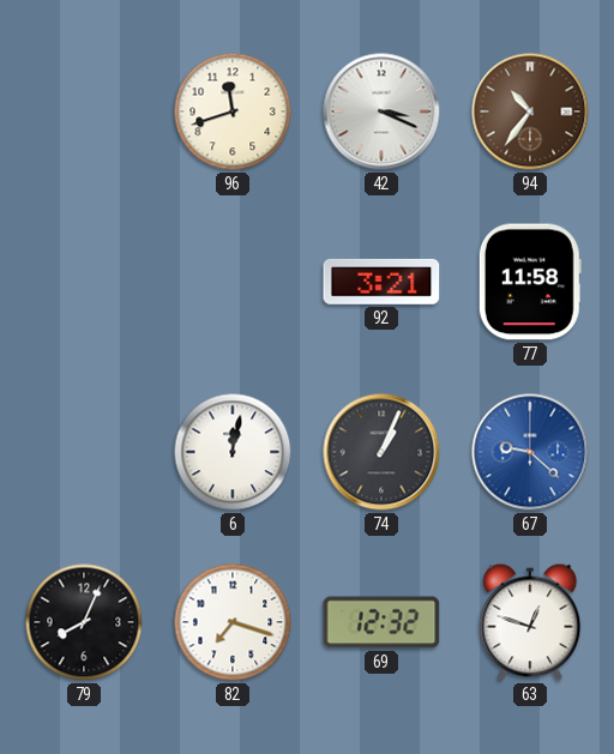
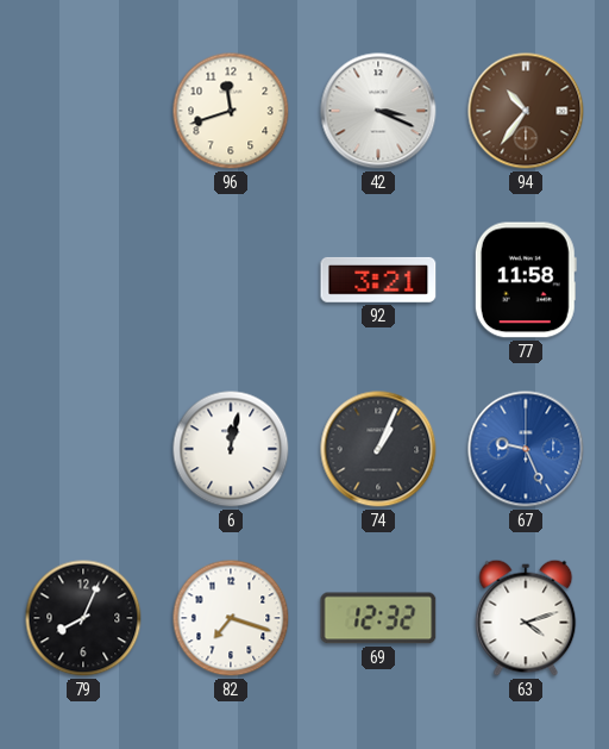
67: 9:22 -> 9:26
63: 12:48 -> 4:12
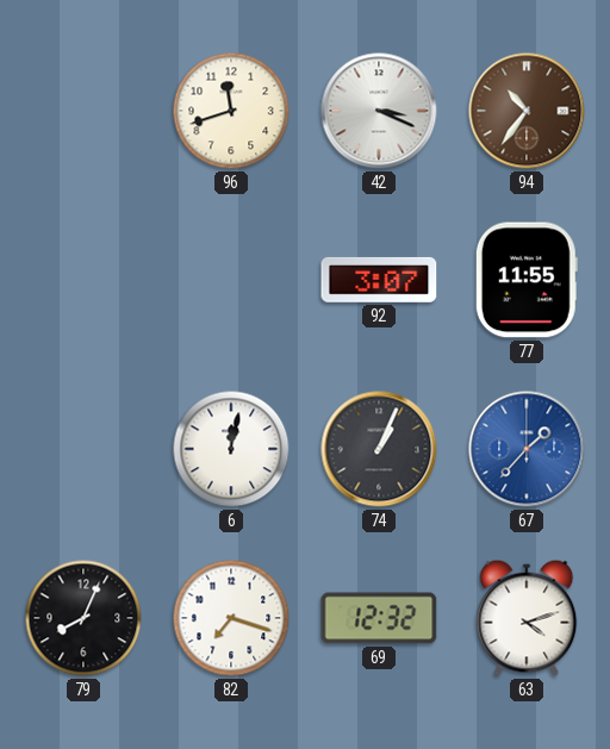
92: 3:21 -> 3:07
77: 11:58 -> 11:55
67: 9:26 -> 1:37
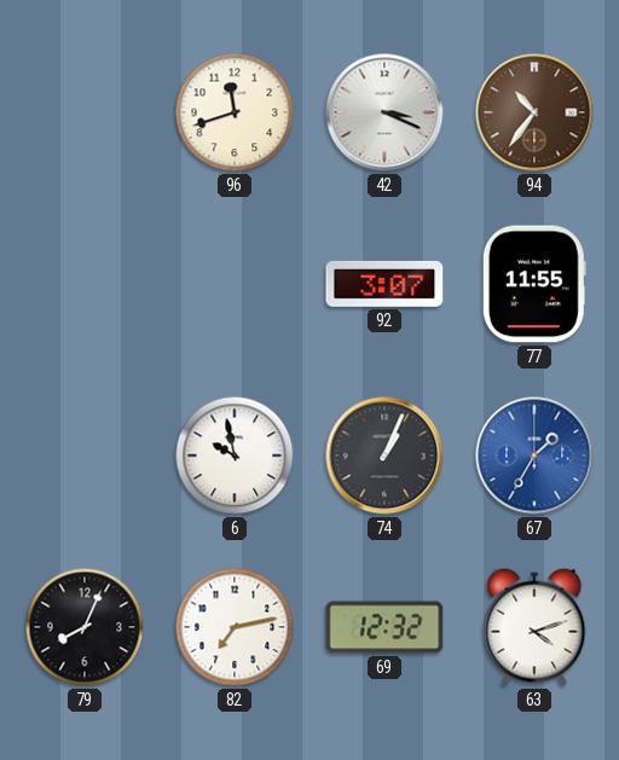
6: 12:02 -> 9:58
67: 1:37 -> 1:35
82: 7:18 -> 7:13
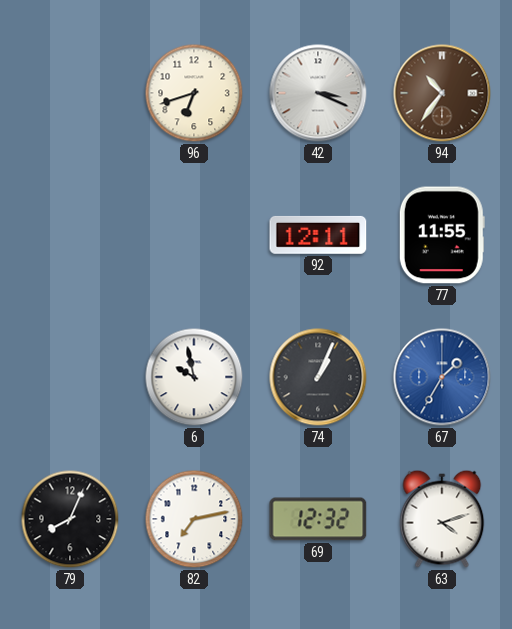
96: 11:42 -> 6:42
92: 3:07 -> 12:11
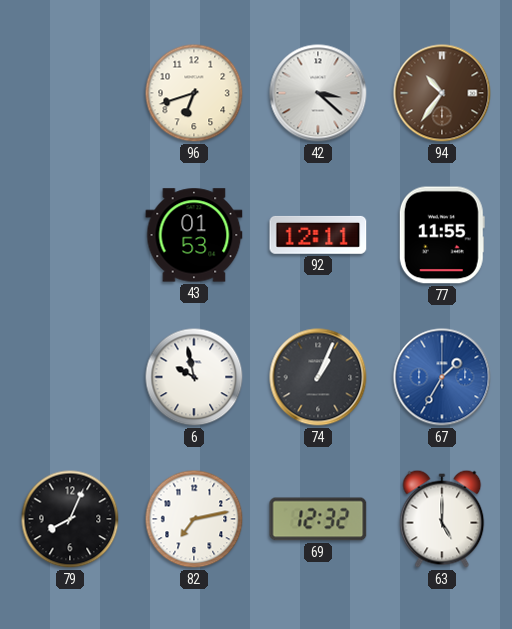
42: 3:19 -> 3:22
43: none -> 01:53
63: 4:12 -> 5:00
